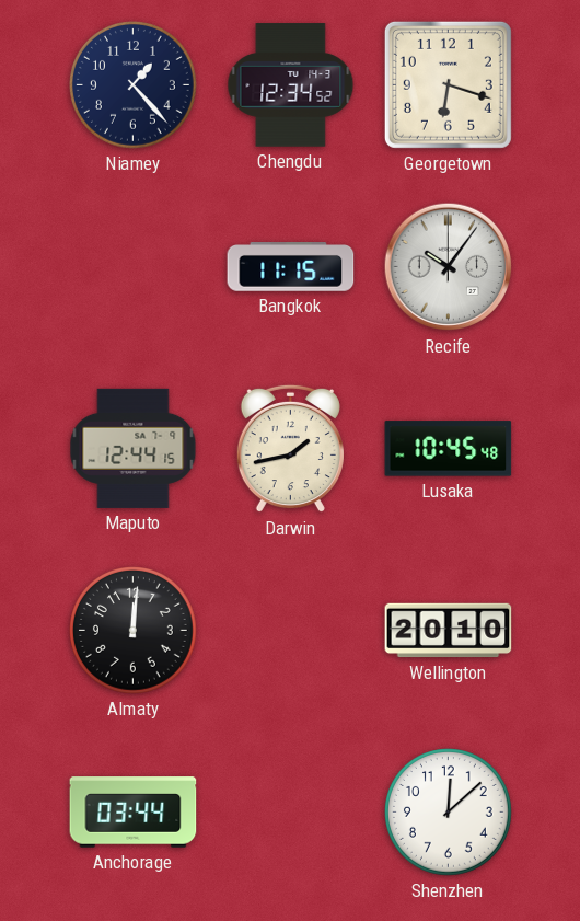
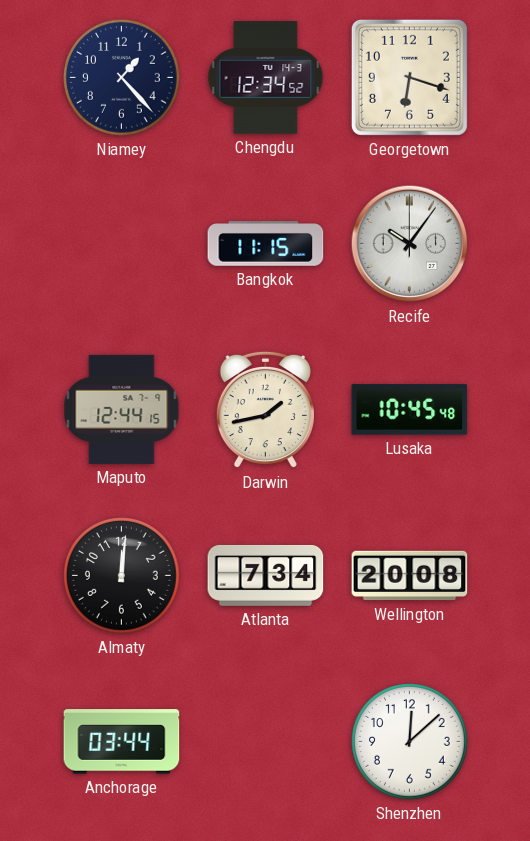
Atlanta: none -> 7:34
Wellington: 20:10 -> 20:08
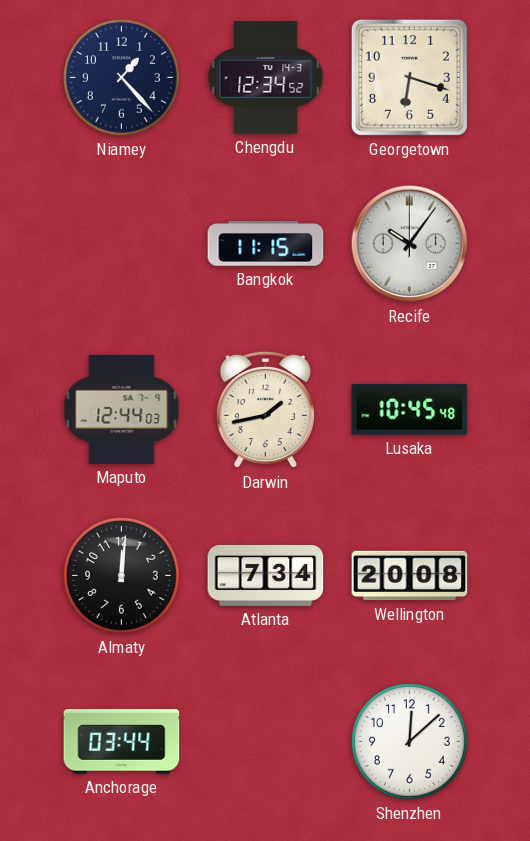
Maputo: 12:44:15 -> 12:44:03
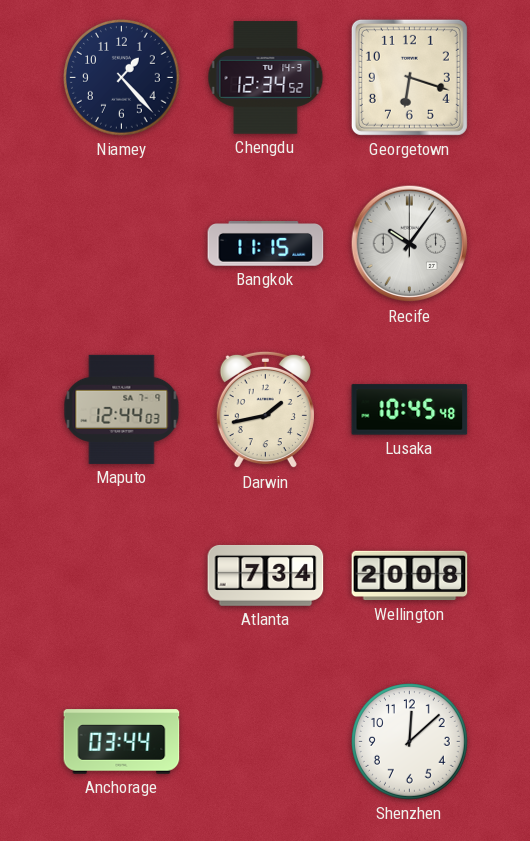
Almaty: 12:01 -> none
